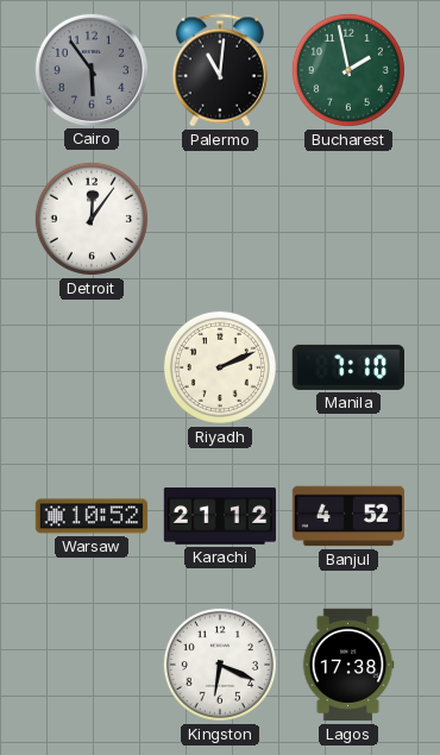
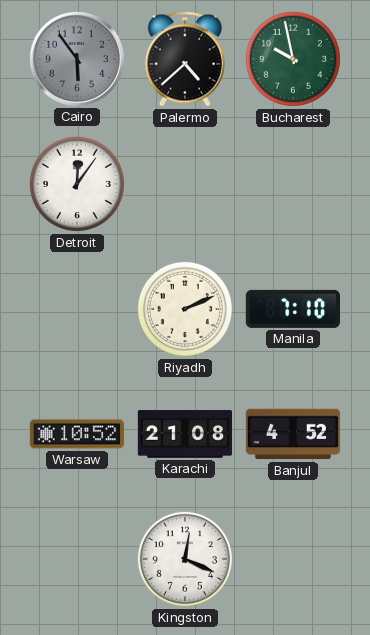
Palermo: 11:01 -> 4:38
Bucharest: 1:58 -> 9:58
Karachi: 21:12 -> 21:08
Kingston: 6:19 -> 12:19
Lagos: 17:38 -> none
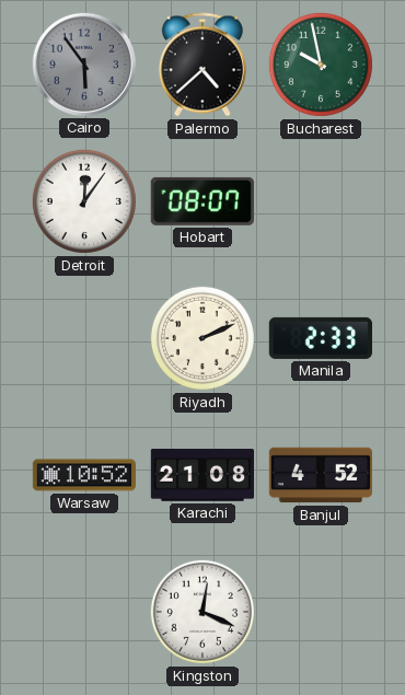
Hobart: none -> 08:07
Manila: 7:10 -> 2:33
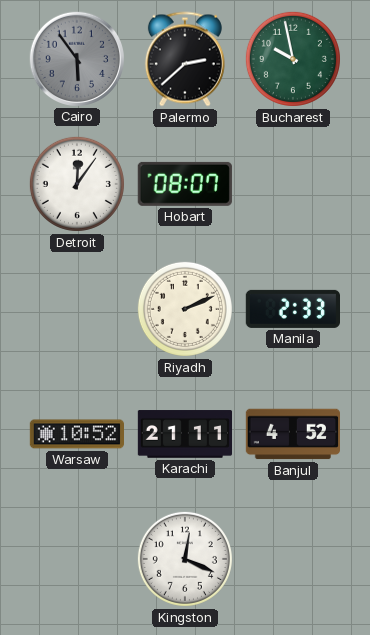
Palermo: 4:38 -> 2:38
Karachi: 21:08 -> 21:11
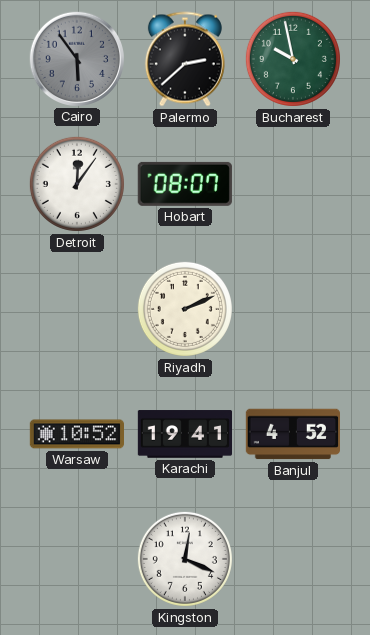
Manila: 2:33 -> none
Karachi: 21:11 -> 19:41
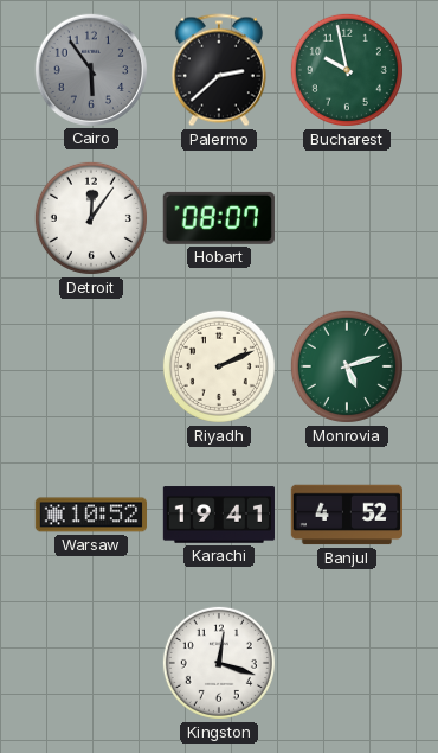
Monrovia: none -> 5:12
Kingston: 12:19 -> 12:18
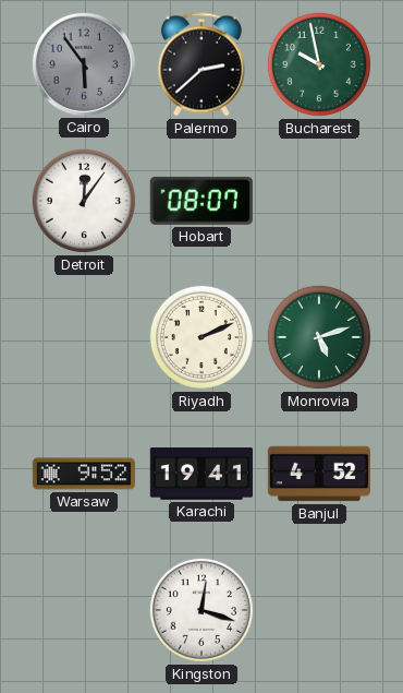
Warsaw: 10:52 -> 9:52
